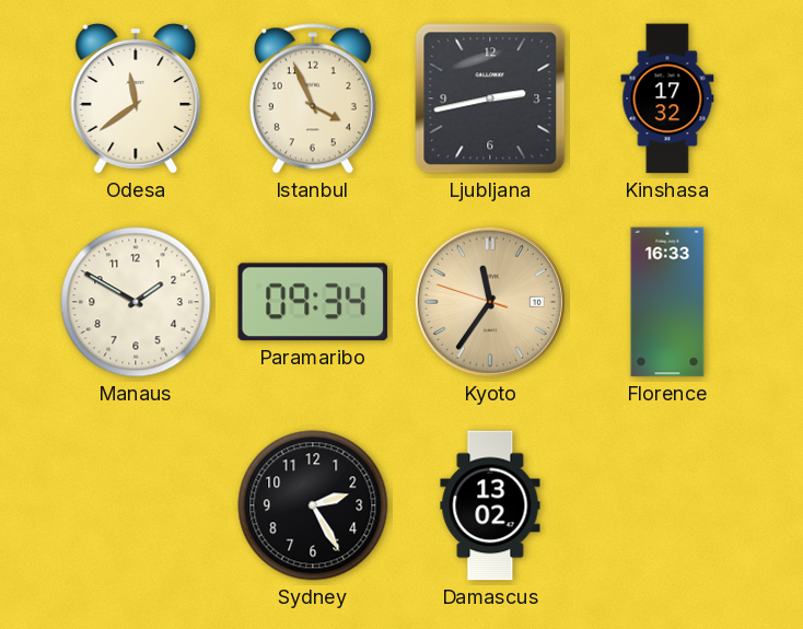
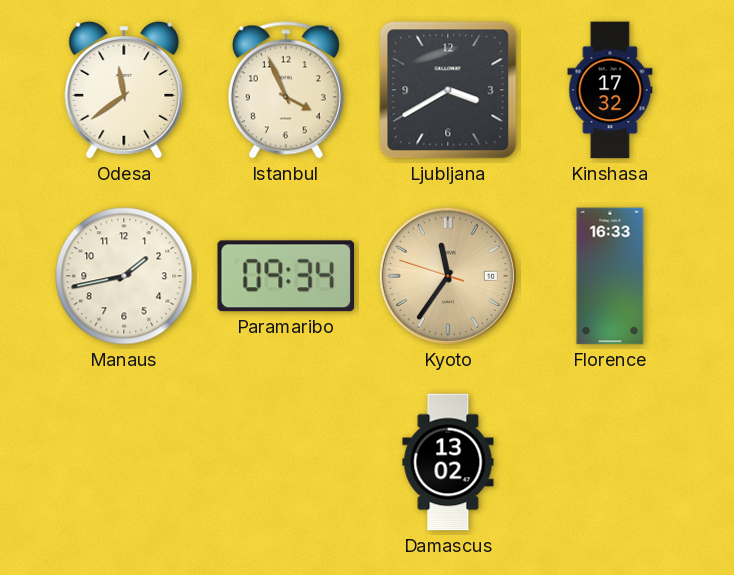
Ljubljana: 2:43 -> 3:40
Manaus: 1:50 -> 1:43
Sydney: 2:25 -> none
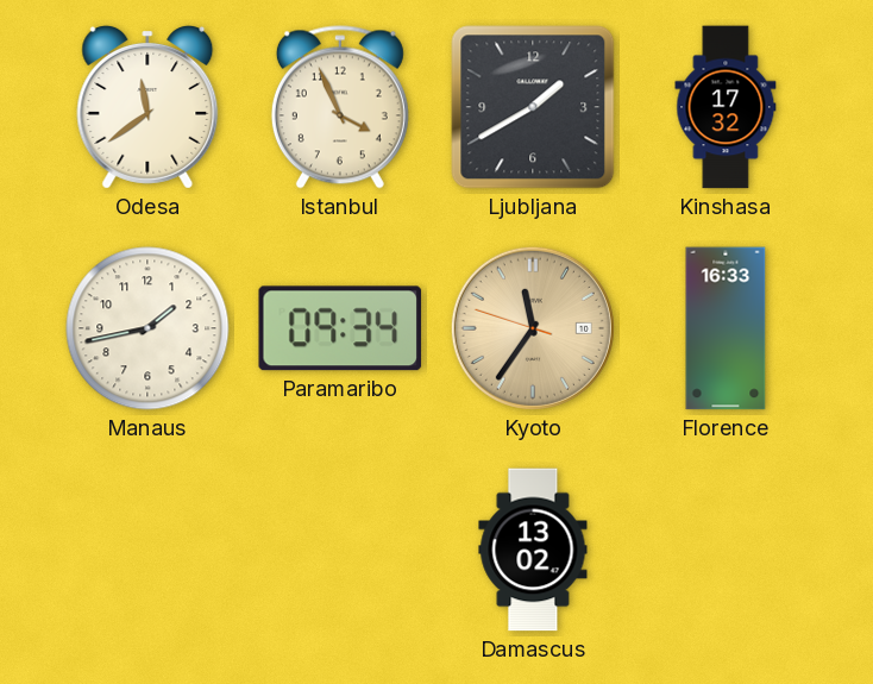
Ljubljana: 3:40 -> 1:40
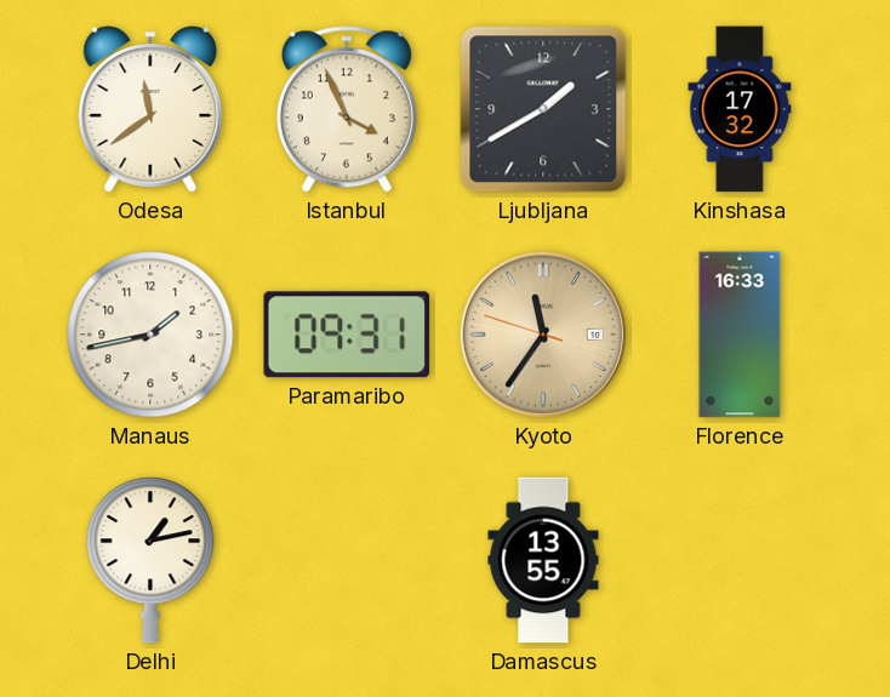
Paramaribo: 09:34 -> 09:31
Delhi: none -> 1:13
Damascus: 13:02 -> 13:55
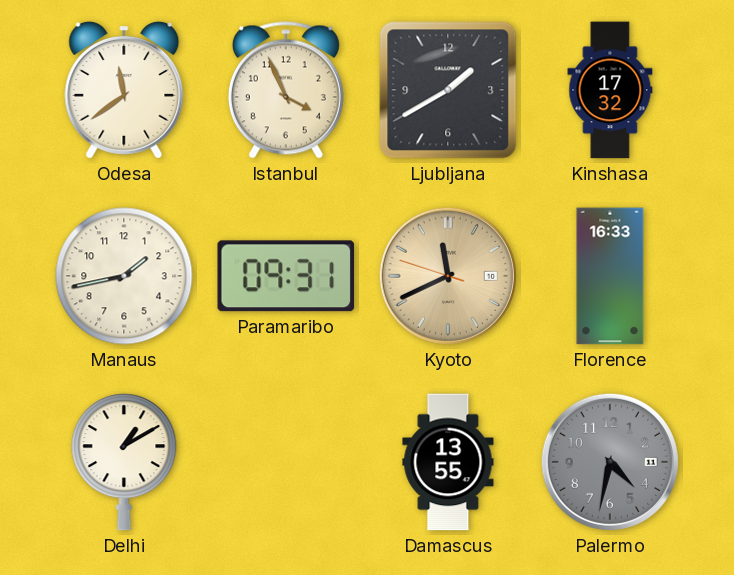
Kyoto: 11:35 -> 11:40
Delhi: 1:13 -> 1:10
Palermo: none -> 4:32
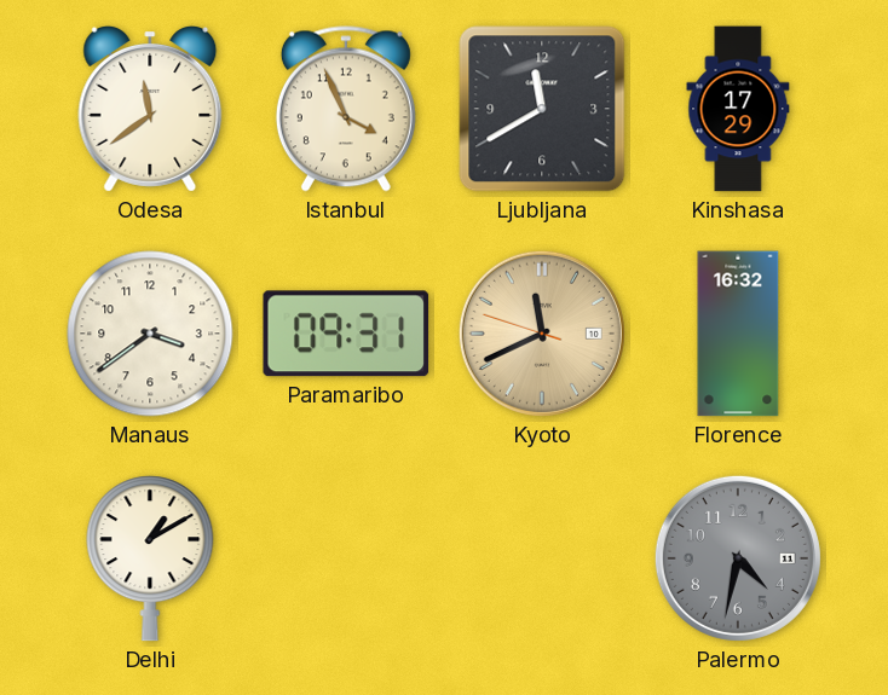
Ljubljana: 1:40 -> 11:40
Kinshasa: 17:32 -> 17:29
Manaus: 1:43 -> 3:39
Florence: 16:33 -> 16:32
Damascus: 13:55 -> none
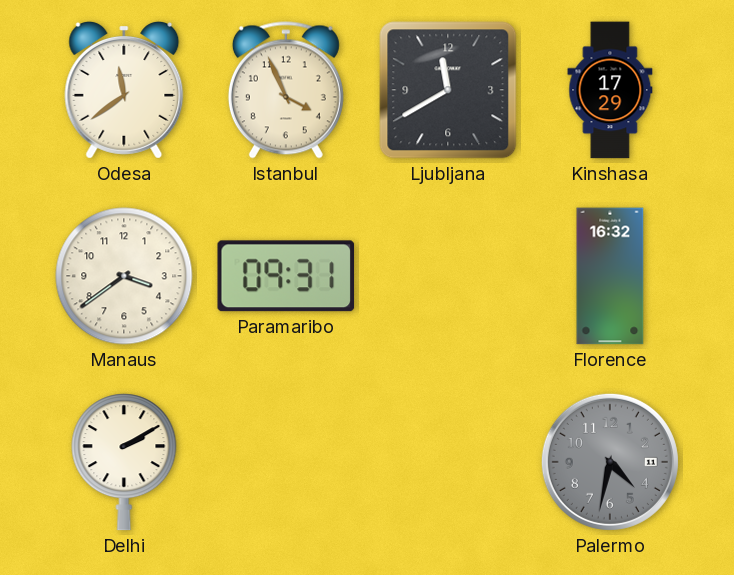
Kyoto: 11:40 -> none
Delhi: 1:10 -> 2:10
